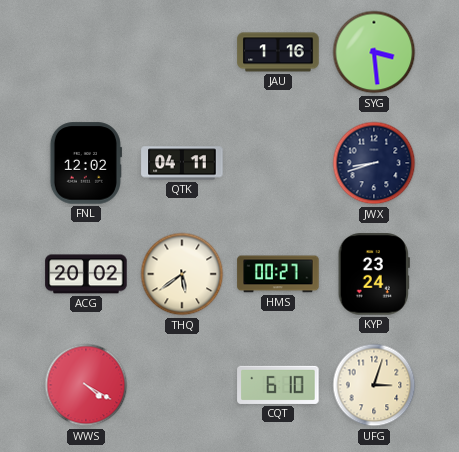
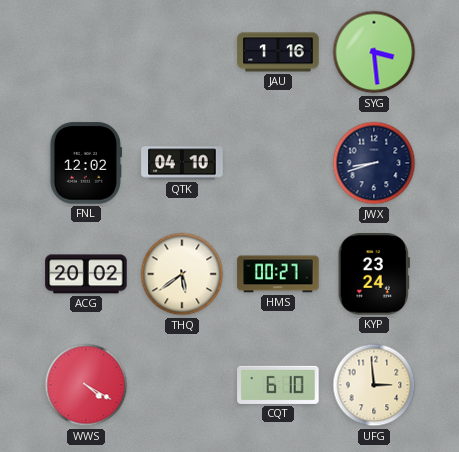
QTK: 04:11 -> 04:10
UFG: 3:03 -> 2:59
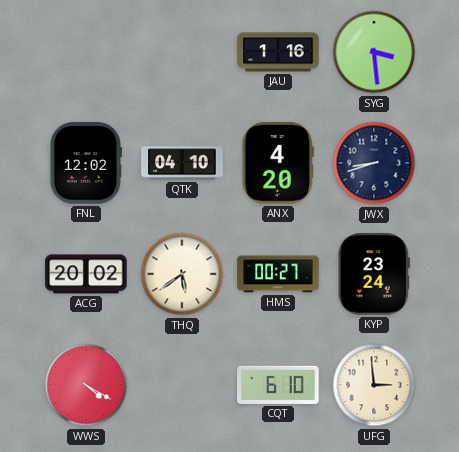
ANX: none -> 4:20
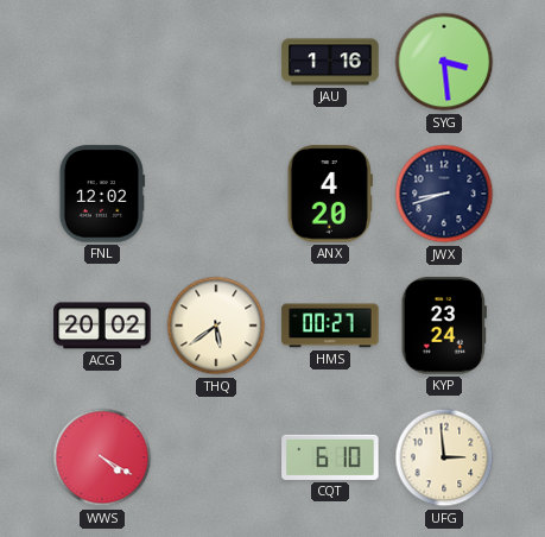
QTK: 04:10 -> none
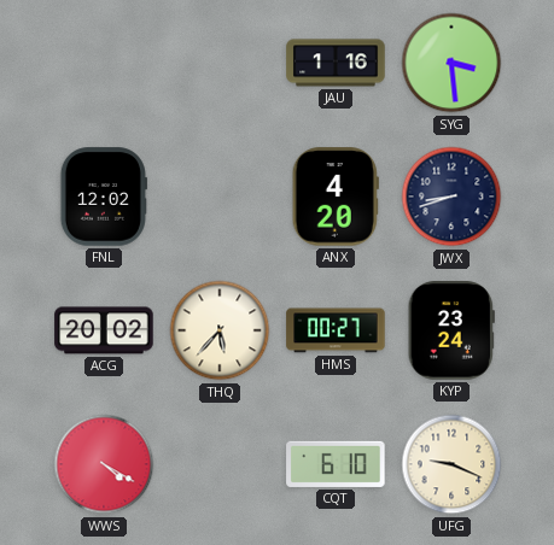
THQ: 5:39 -> 5:37
UFG: 2:59 -> 9:19
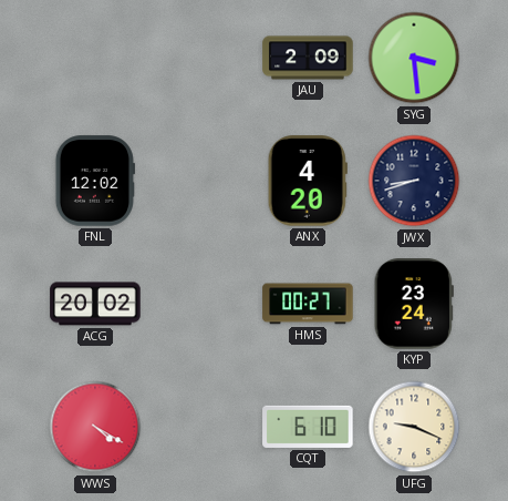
JAU: 1:16 -> 2:09
THQ: 5:37 -> none
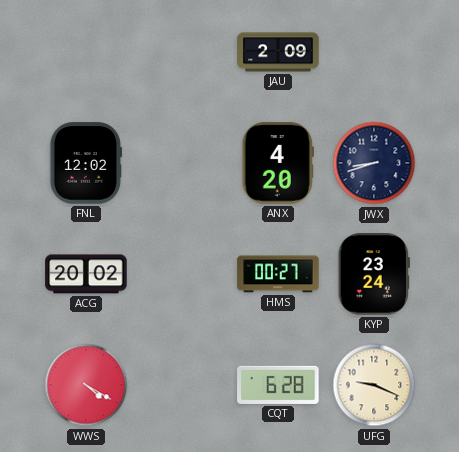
SYG: 3:29 -> none
CQT: 6:10 -> 6:28
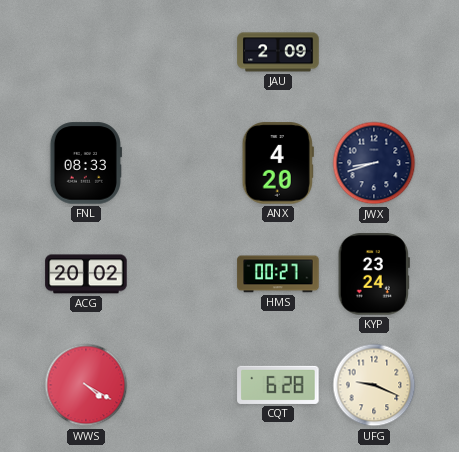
FNL: 12:02 -> 08:33
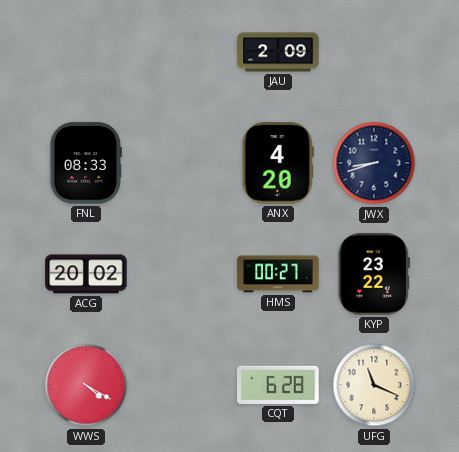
KYP: 23:24 -> 23:22
UFG: 9:19 -> 11:19
